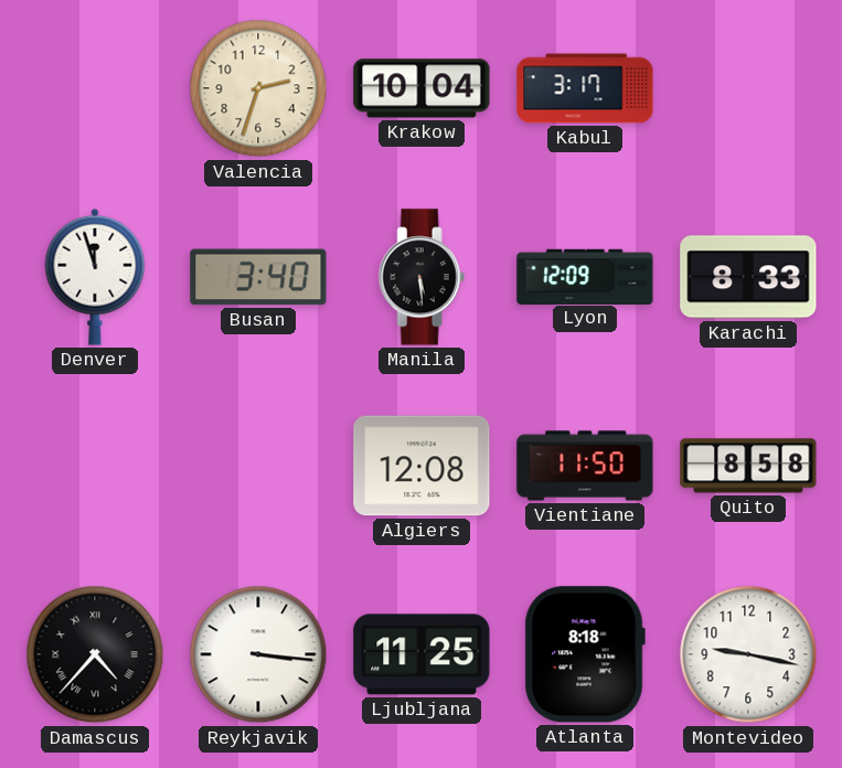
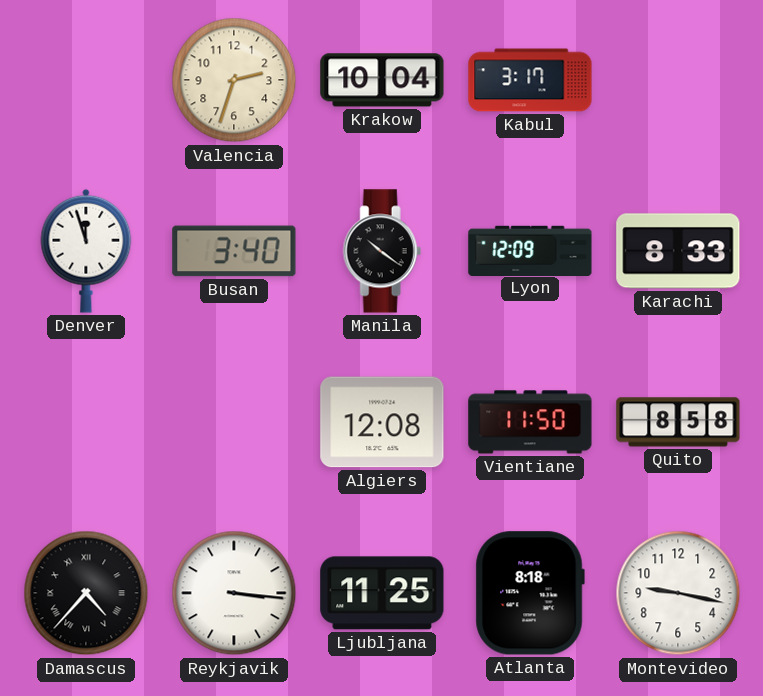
Manila: 5:29 -> 10:21
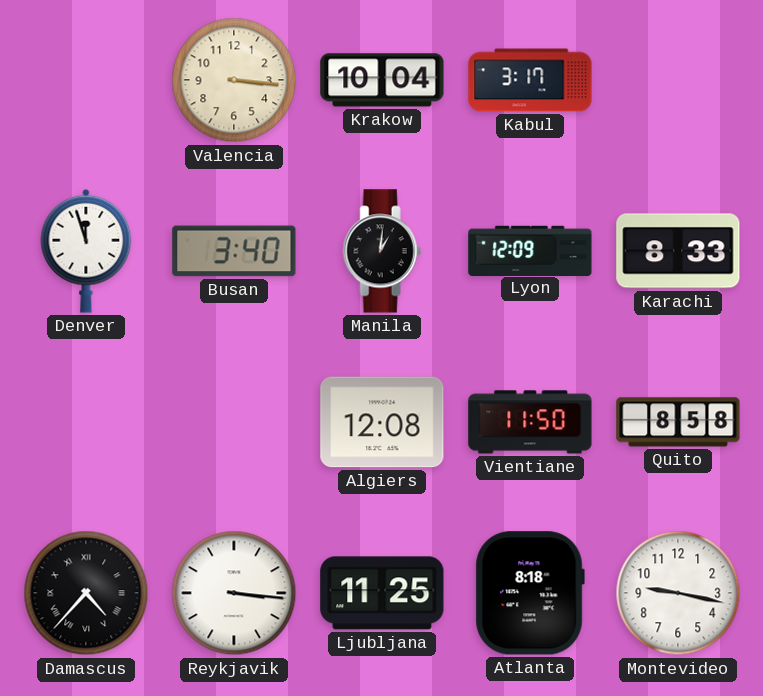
Valencia: 2:33 -> 3:16
Manila: 10:21 -> 1:01
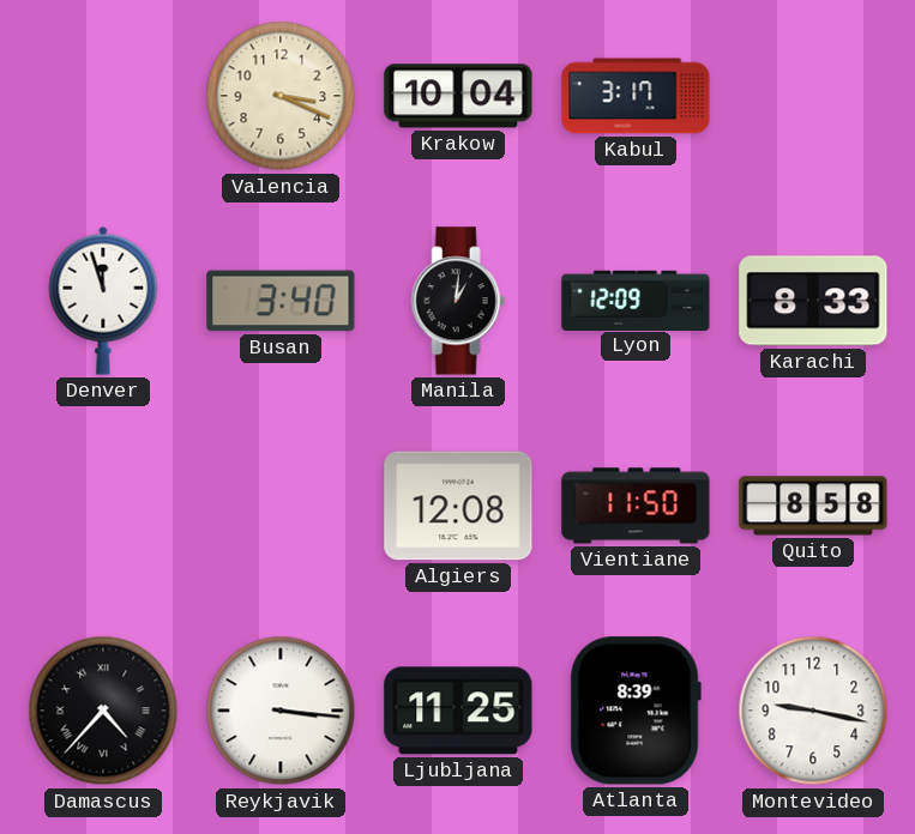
Valencia: 3:16 -> 3:19
Atlanta: 8:18 -> 8:39
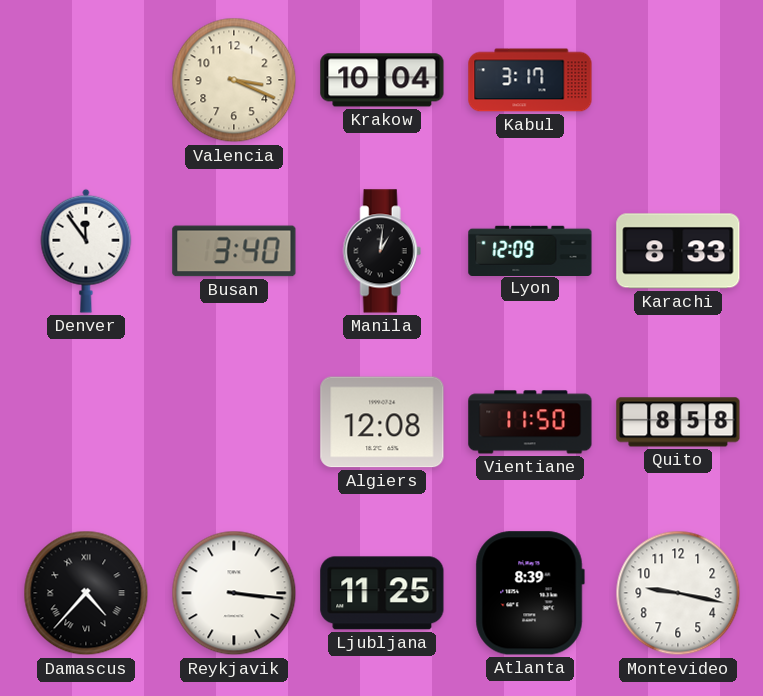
Denver: 11:57 -> 11:54
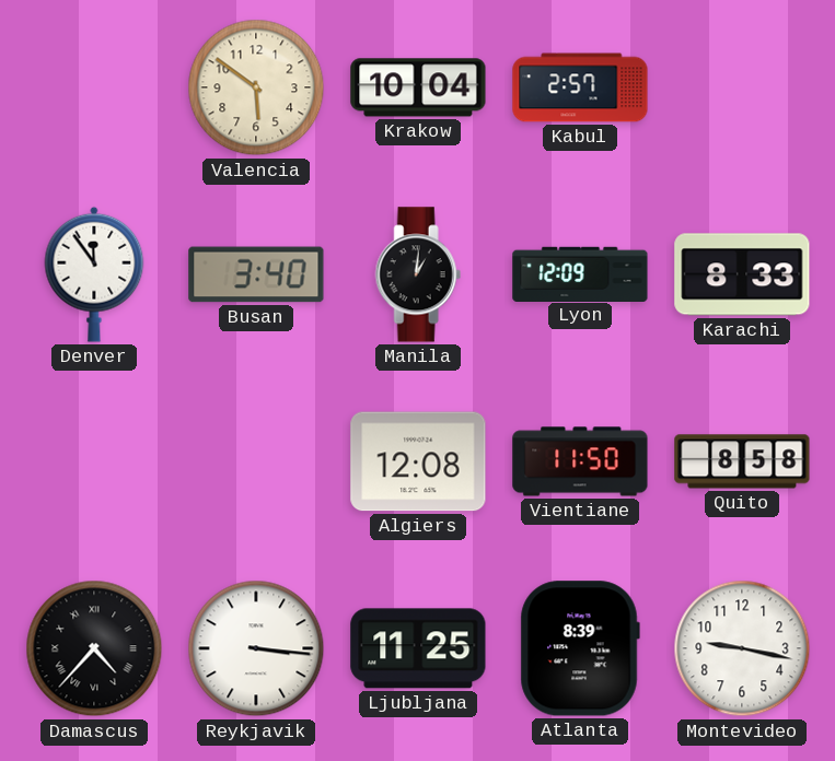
Valencia: 3:19 -> 5:51
Kabul: 3:17 -> 2:57
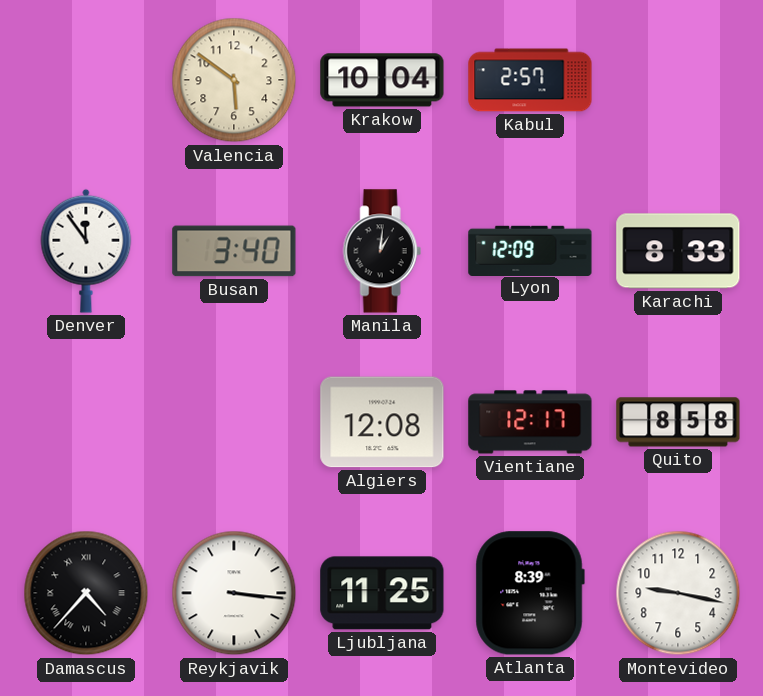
Vientiane: 11:50 -> 12:17
